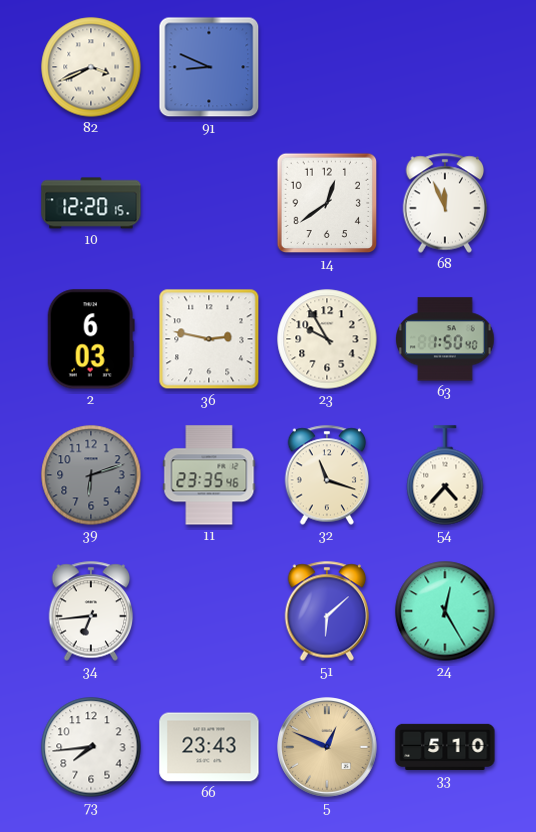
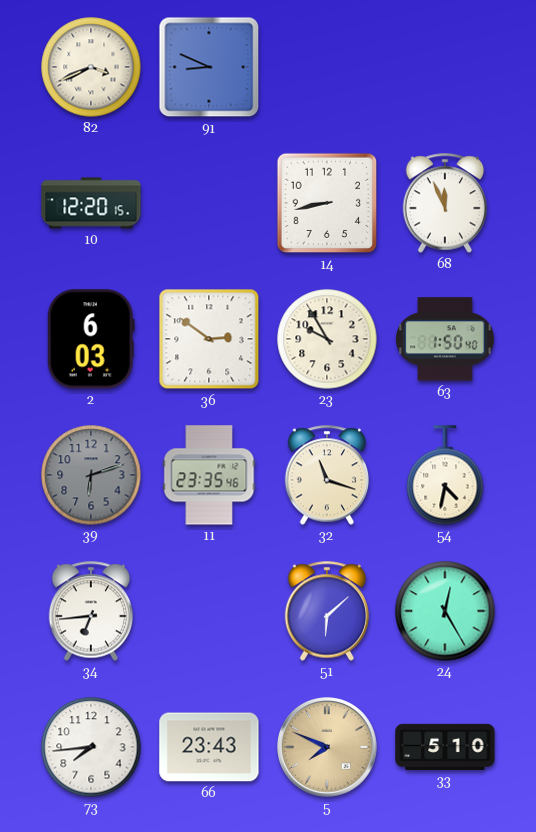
14: 12:39 -> 8:43
36: 2:47 -> 2:51
54: 4:37 -> 4:32
5: 12:49 -> 7:49
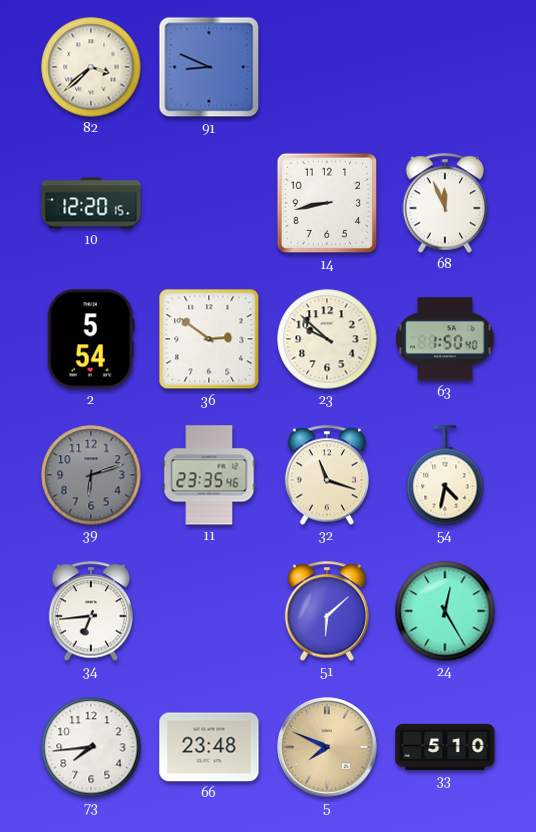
82: 3:41 -> 3:38
2: 6:03 -> 5:54
23: 9:55 -> 9:52
66: 23:43 -> 23:48
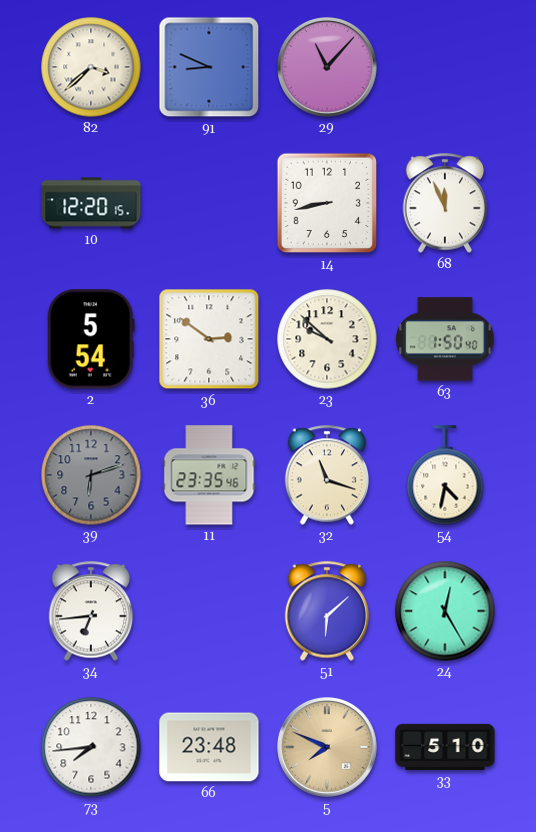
29: none -> 11:07
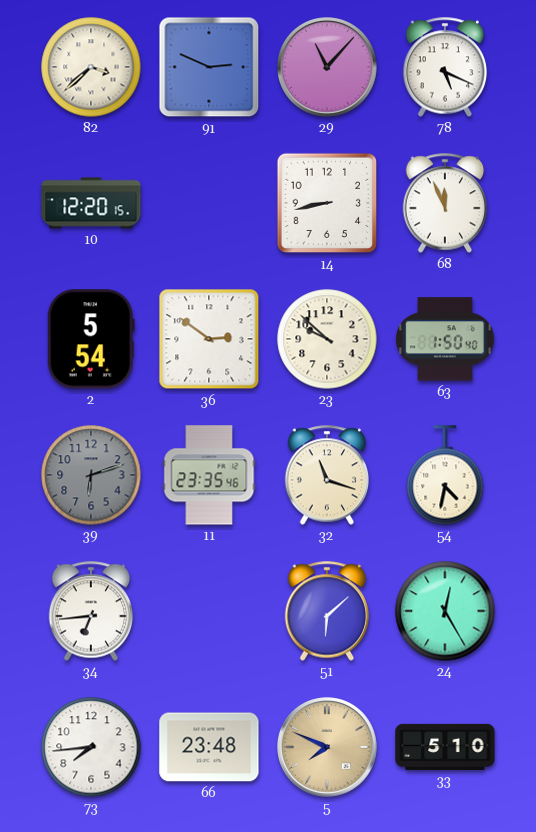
91: 8:49 -> 2:49
78: none -> 5:19
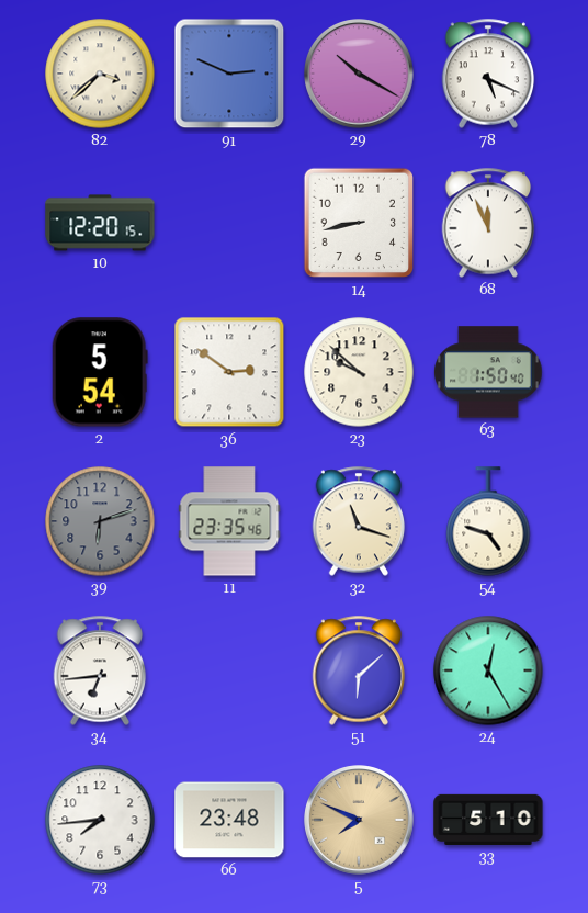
29: 11:07 -> 10:20
54: 4:32 -> 4:48
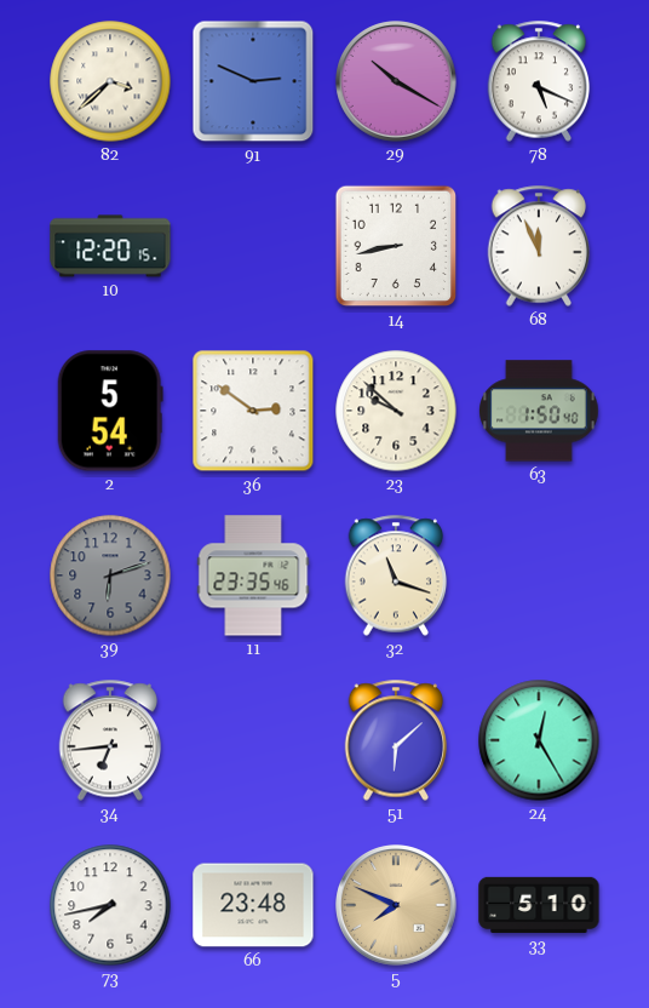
54: 4:48 -> none
73: 7:44 -> 7:43
